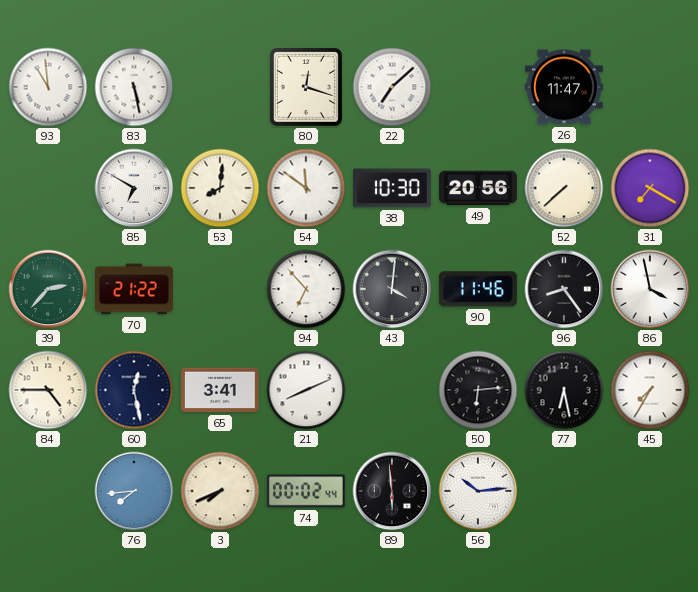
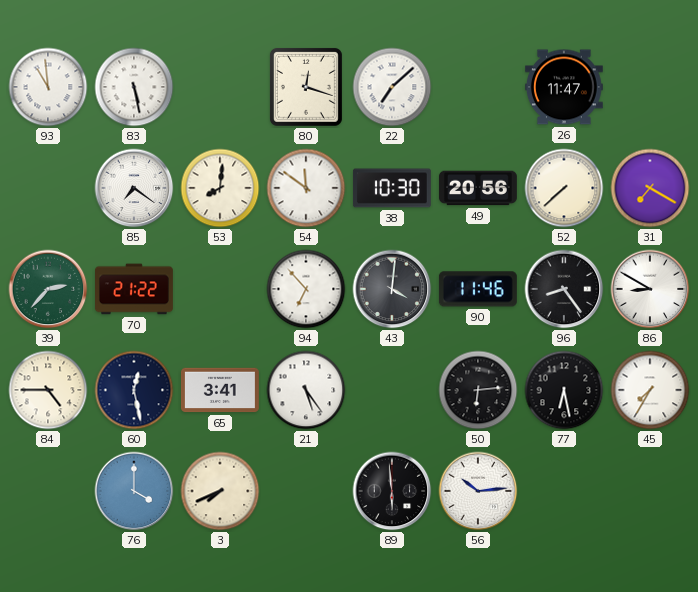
85: 6:50 -> 7:21
86: 3:58 -> 8:50
21: 8:11 -> 5:24
76: 7:44 -> 4:00
74: 00:02 -> none
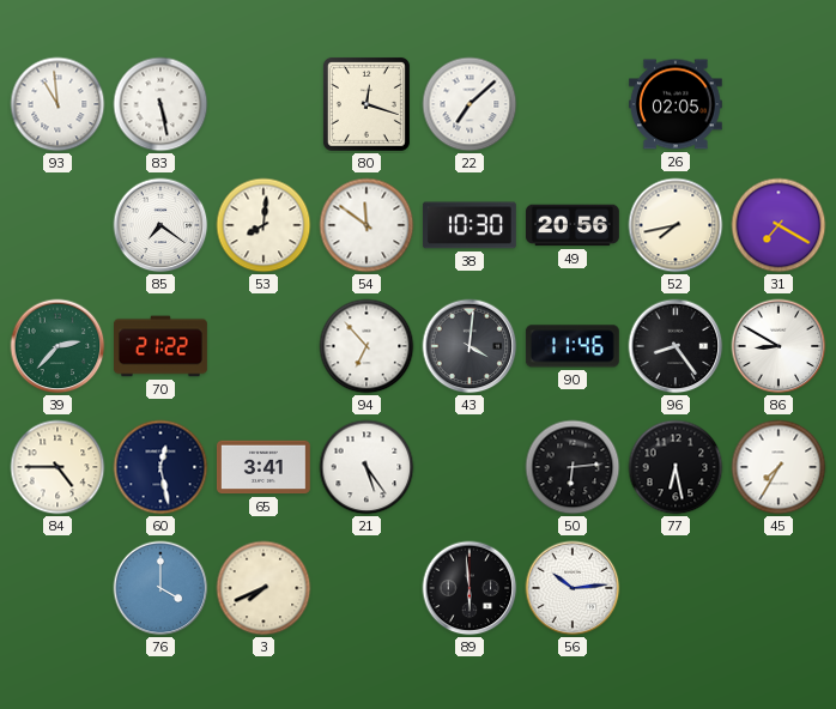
26: 11:47 -> 02:05
52: 7:38 -> 7:43
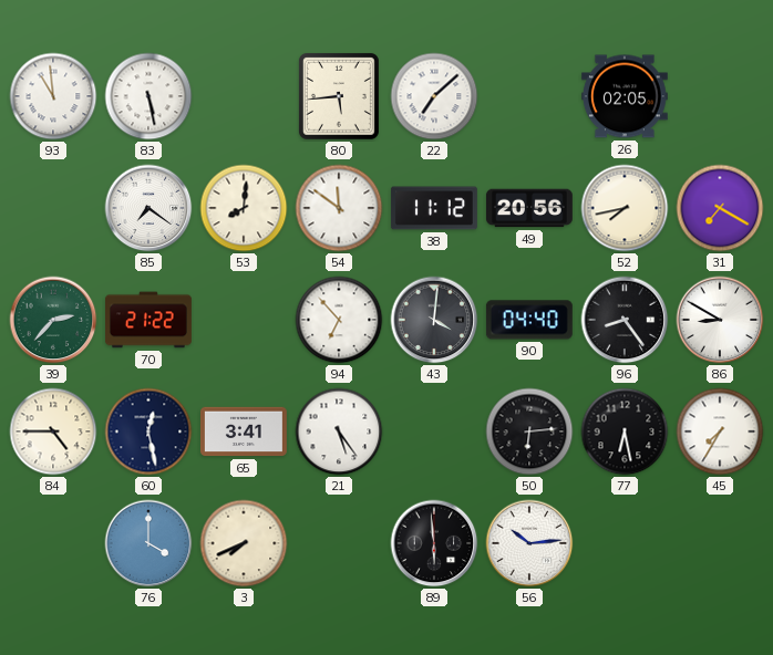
80: 12:18 -> 5:44
38: 10:30 -> 11:12
90: 11:46 -> 04:40
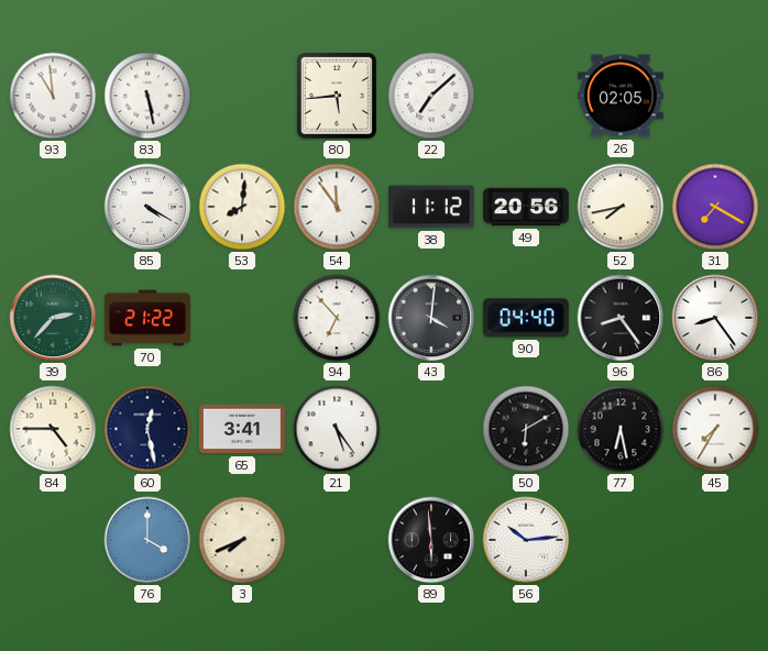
85: 7:21 -> 4:20
54: 11:51 -> 11:54
86: 8:50 -> 8:24
50: 6:14 -> 6:10
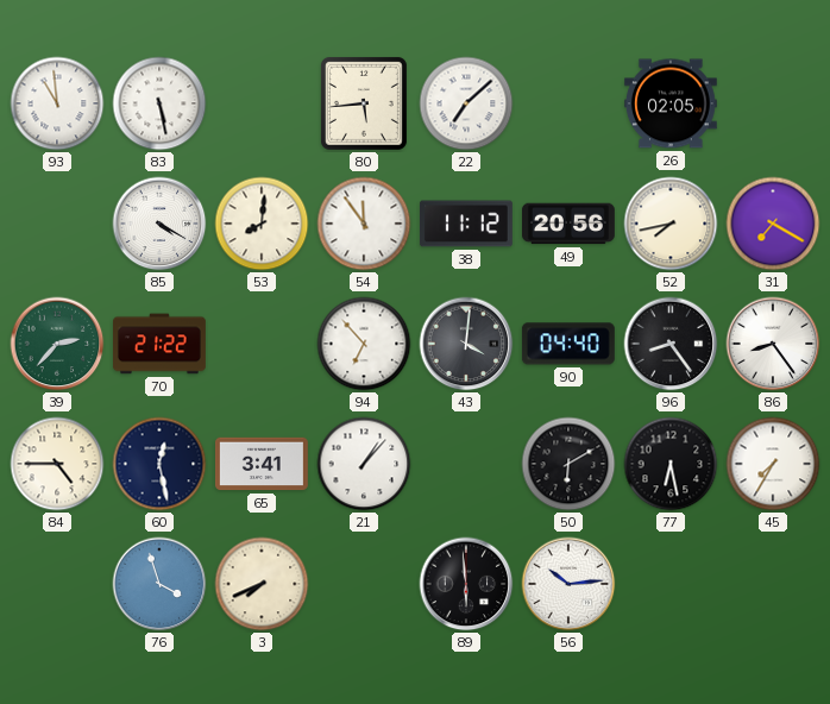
21: 5:24 -> 1:07
76: 4:00 -> 3:57
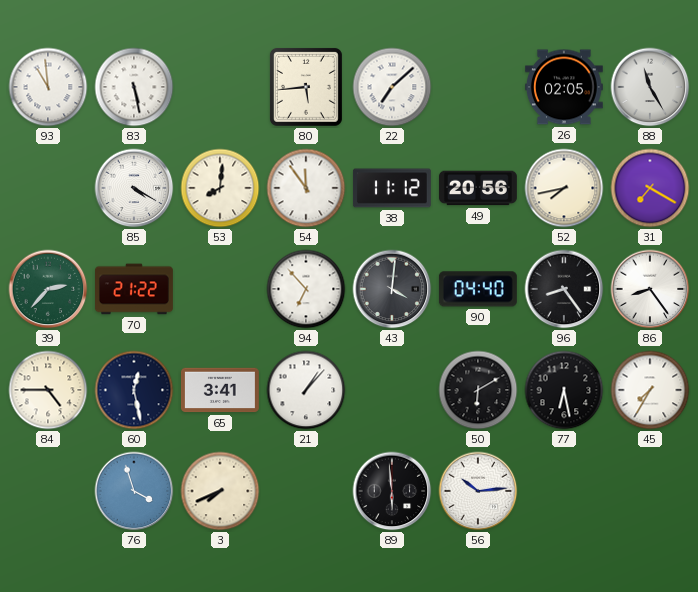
88: none -> 11:25
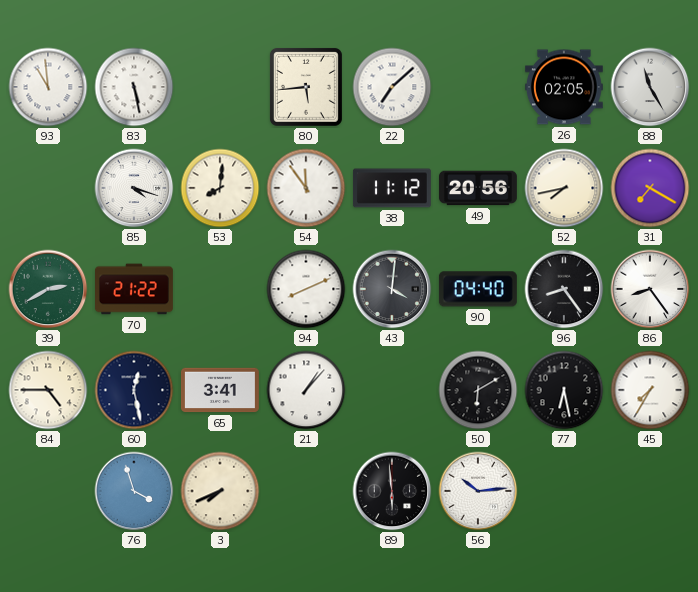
85: 4:20 -> 4:18
39: 2:37 -> 2:40
94: 6:53 -> 8:11
